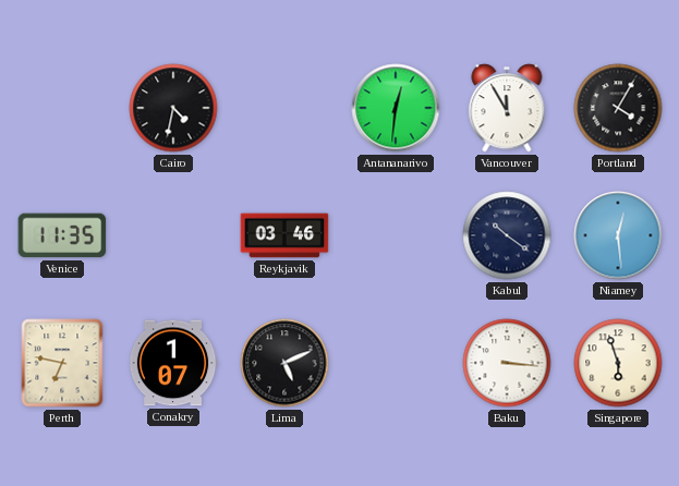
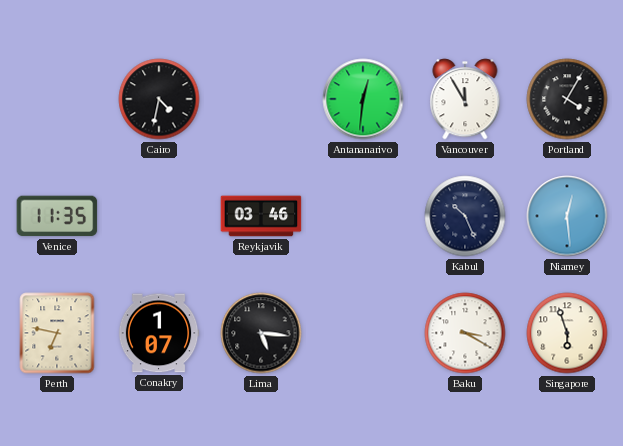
Kabul: 10:21 -> 10:26
Lima: 5:11 -> 5:16
Baku: 3:16 -> 3:20
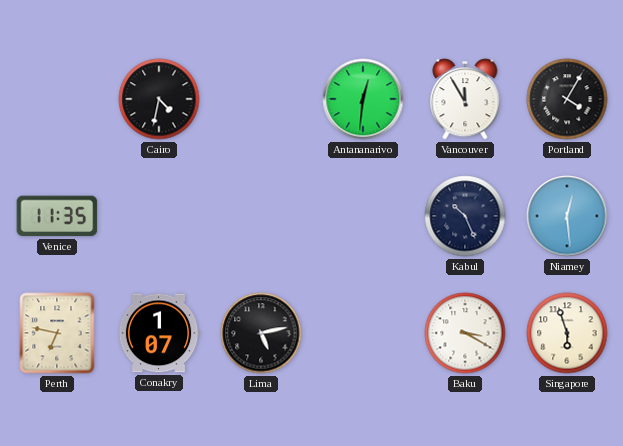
Reykjavik: 03:46 -> none
Lima: 5:16 -> 5:13
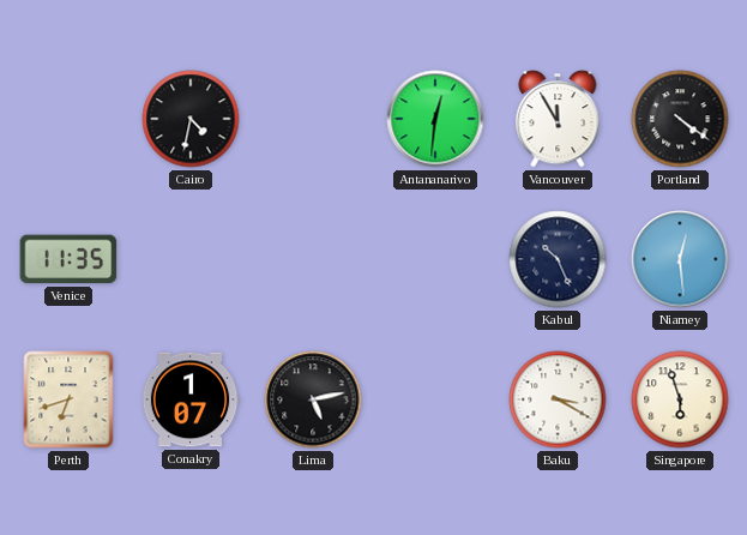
Portland: 4:05 -> 4:21
Perth: 6:47 -> 6:42
